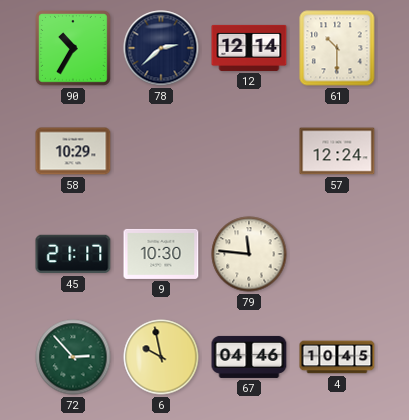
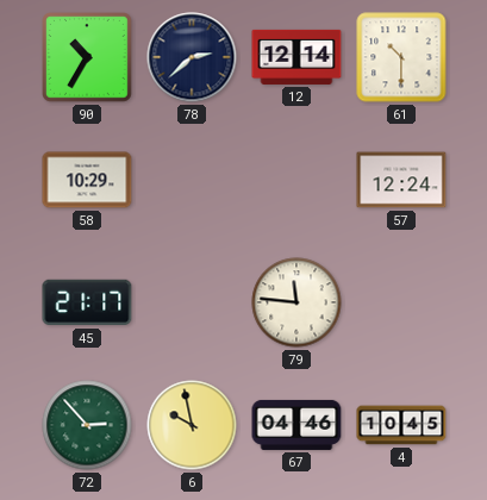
9: 10:30 -> none
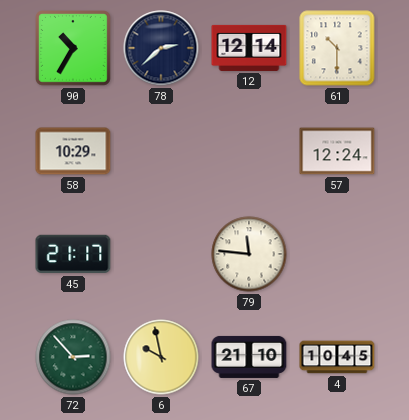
67: 04:46 -> 21:10
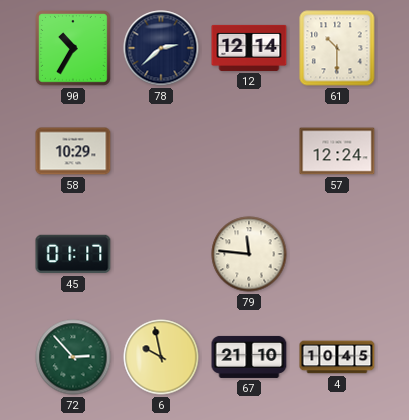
45: 21:17 -> 01:17
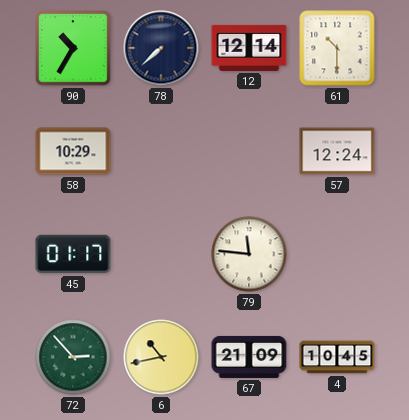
78: 2:38 -> 7:38
6: 9:58 -> 10:43
67: 21:10 -> 21:09
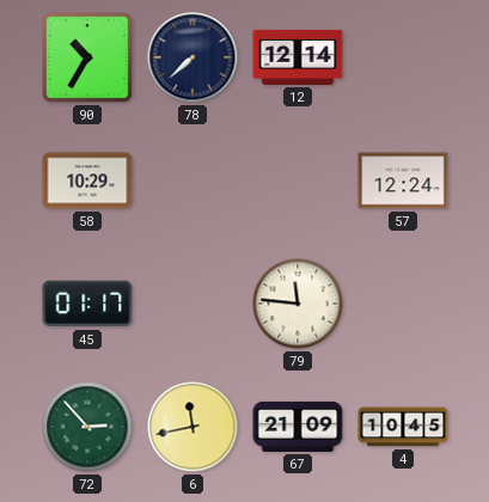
61: 10:30 -> none
6: 10:43 -> 11:43
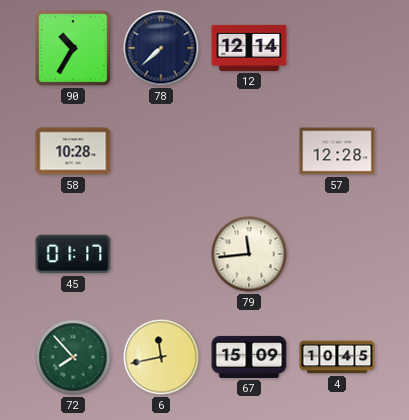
58: 10:29 -> 10:28
57: 12:24 -> 12:28
79: 11:46 -> 11:44
72: 2:53 -> 7:53
67: 21:09 -> 15:09
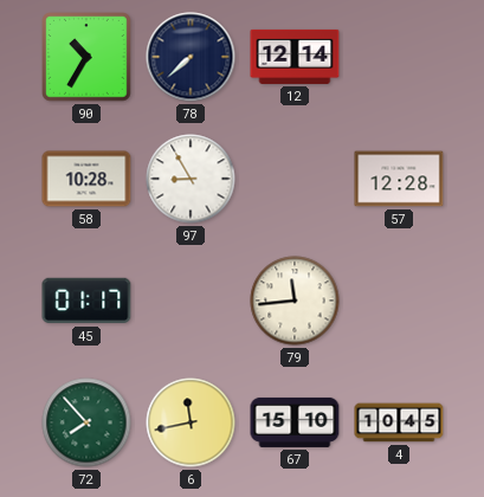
97: none -> 8:55
67: 15:09 -> 15:10
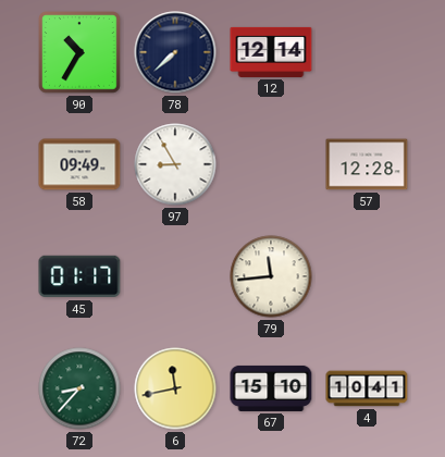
58: 10:28 -> 09:49
72: 7:53 -> 8:37
4: 10:45 -> 10:41
